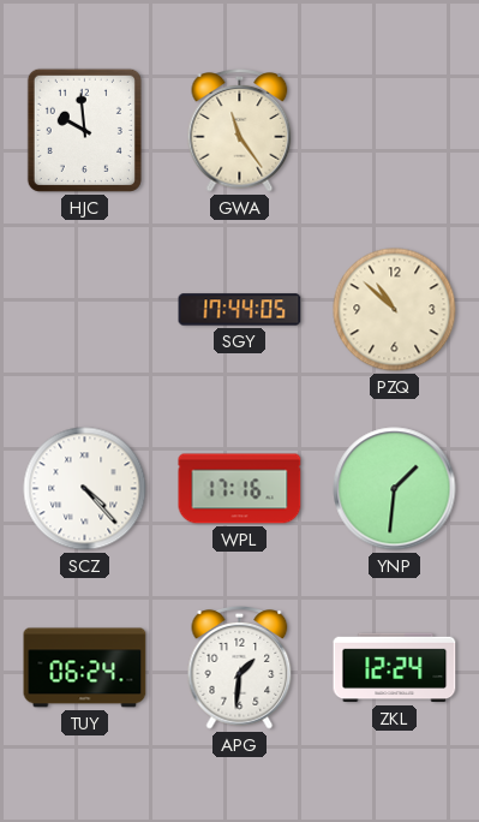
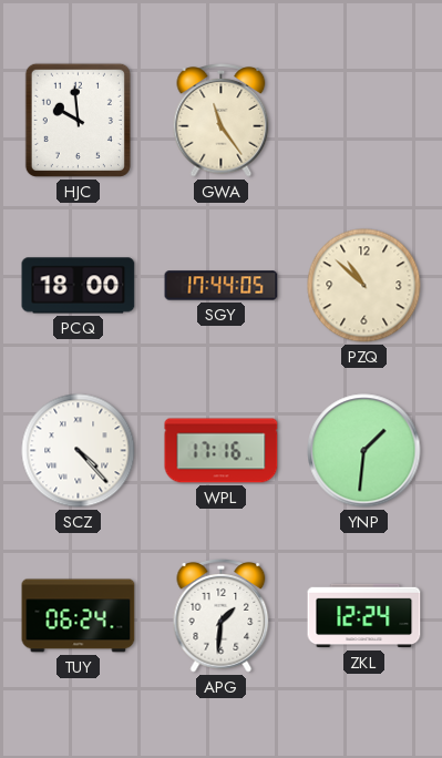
PCQ: none -> 18:00
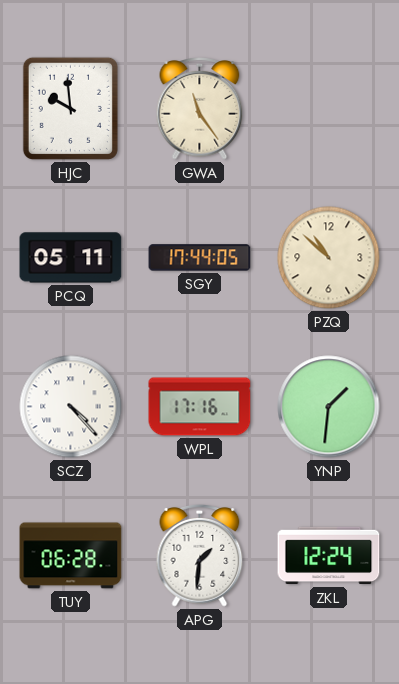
PCQ: 18:00 -> 05:11
TUY: 06:24 -> 06:28
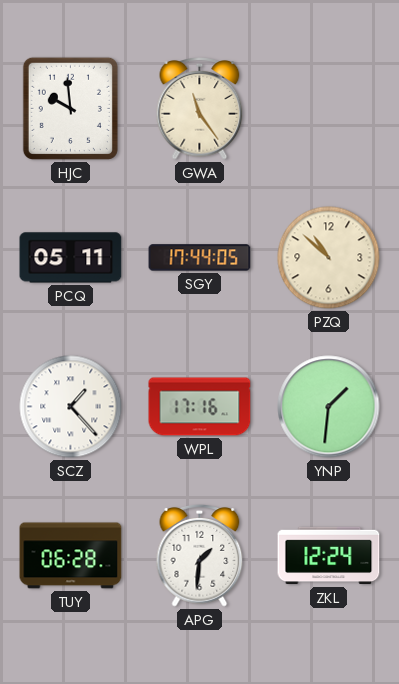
SCZ: 4:23 -> 1:23
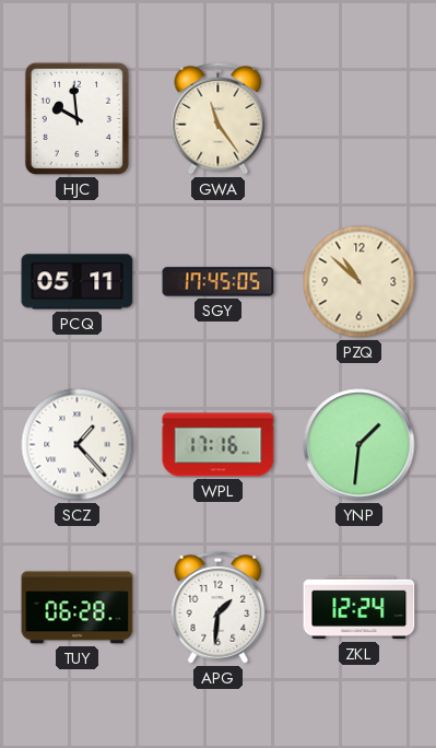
SGY: 17:44 -> 17:45
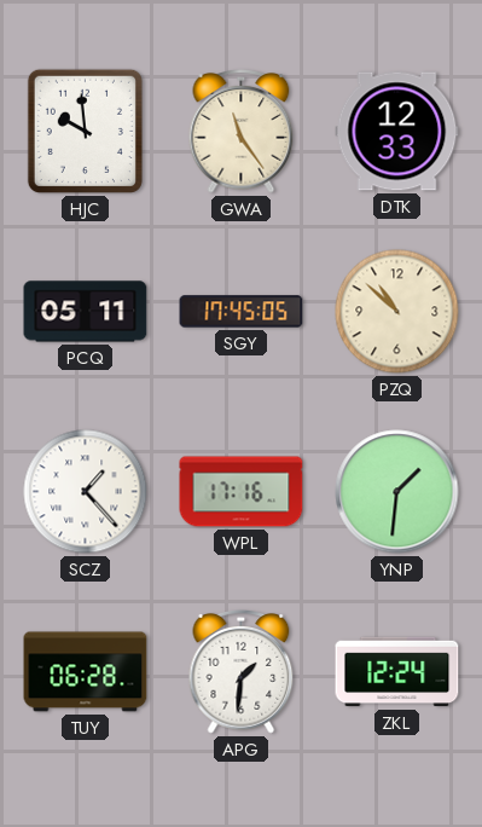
DTK: none -> 12:33
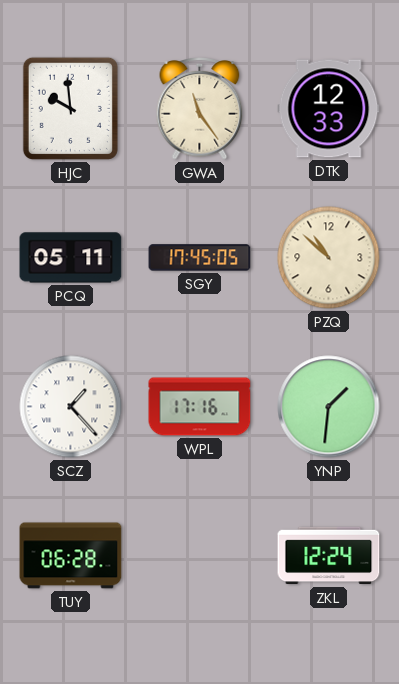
APG: 1:31 -> none
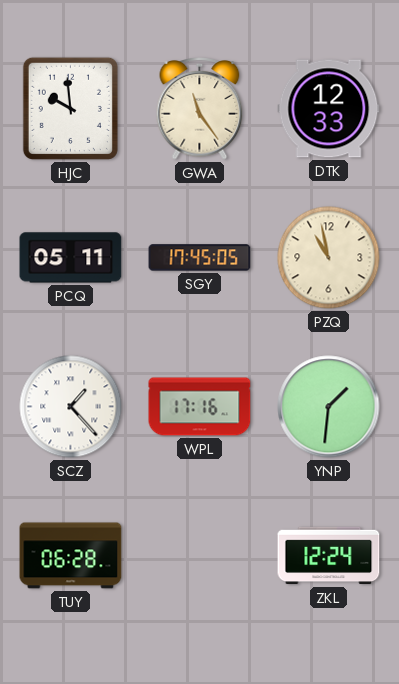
PZQ: 10:52 -> 10:58
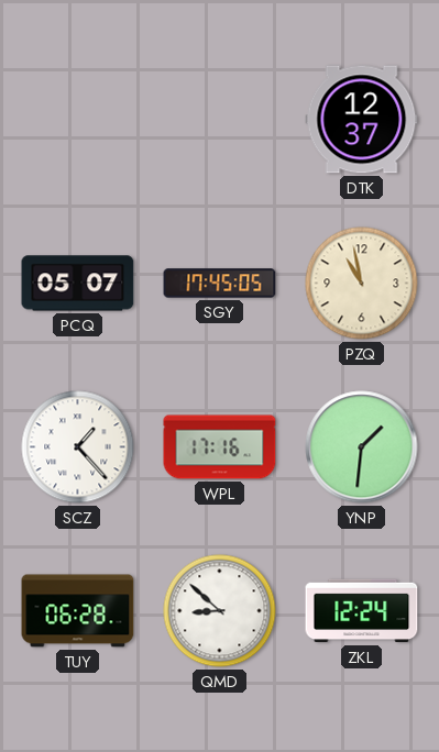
HJC: 9:59 -> none
GWA: 11:24 -> none
DTK: 12:33 -> 12:37
PCQ: 05:11 -> 05:07
QMD: none -> 8:52
